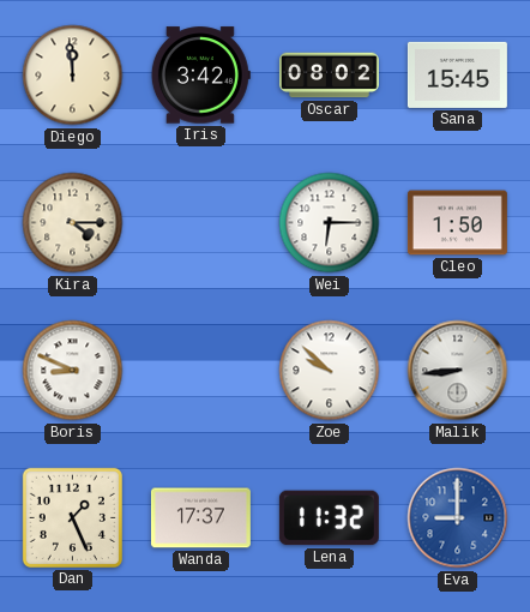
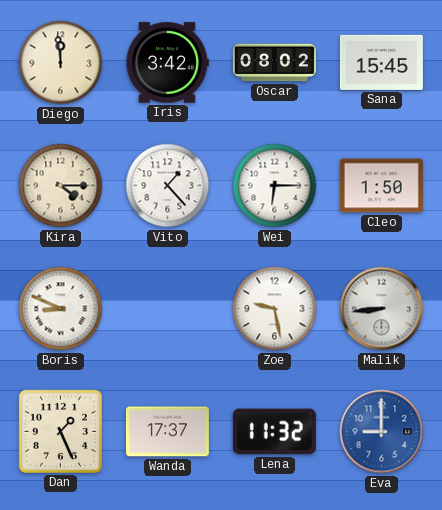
Vito: none -> 1:23
Zoe: 9:52 -> 9:28
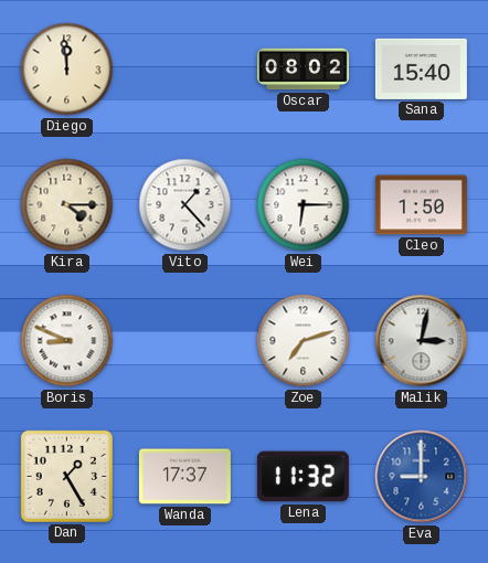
Iris: 3:42 -> none
Sana: 15:45 -> 15:40
Zoe: 9:28 -> 7:12
Malik: 8:44 -> 3:02
Dan: 1:26 -> 1:25
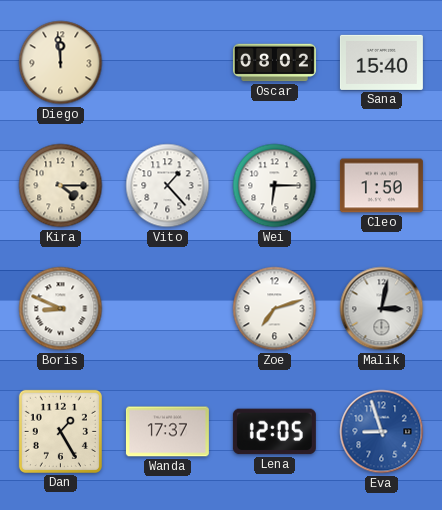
Lena: 11:32 -> 12:05
Eva: 9:00 -> 8:57
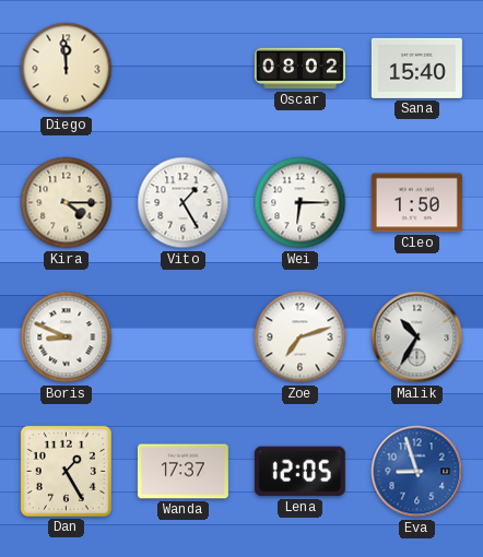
Vito: 1:23 -> 1:25
Malik: 3:02 -> 10:35
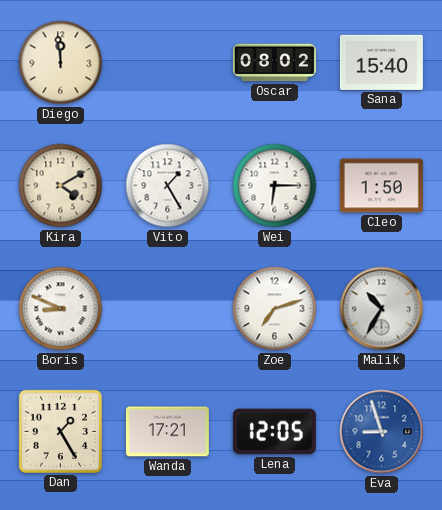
Kira: 4:15 -> 4:10
Wanda: 17:37 -> 17:21
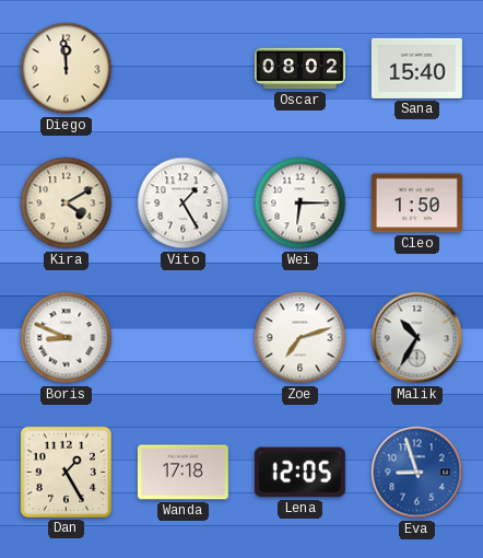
Wanda: 17:21 -> 17:18
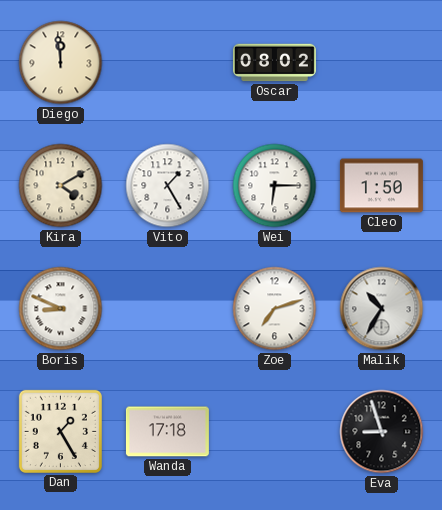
Sana: 15:40 -> none
Lena: 12:05 -> none
Eva dial: blue -> black
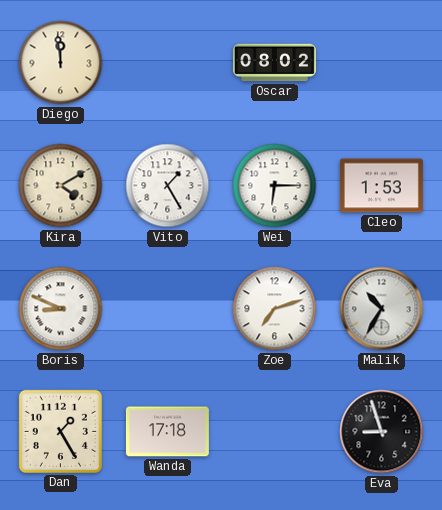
Cleo: 1:50 -> 1:53
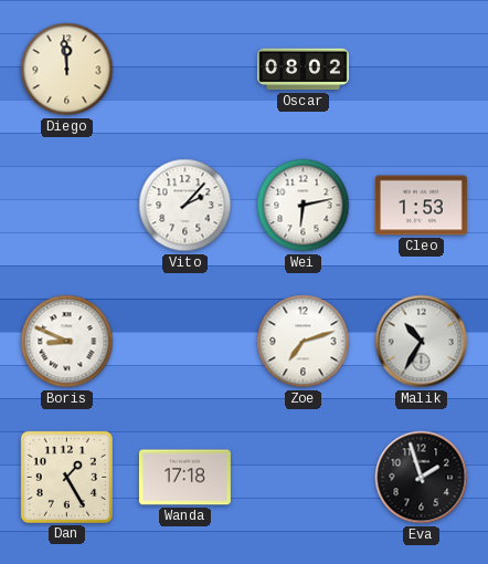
Kira: 4:10 -> none
Vito: 1:25 -> 2:07
Wei: 6:15 -> 6:13
Eva: 8:57 -> 1:57
